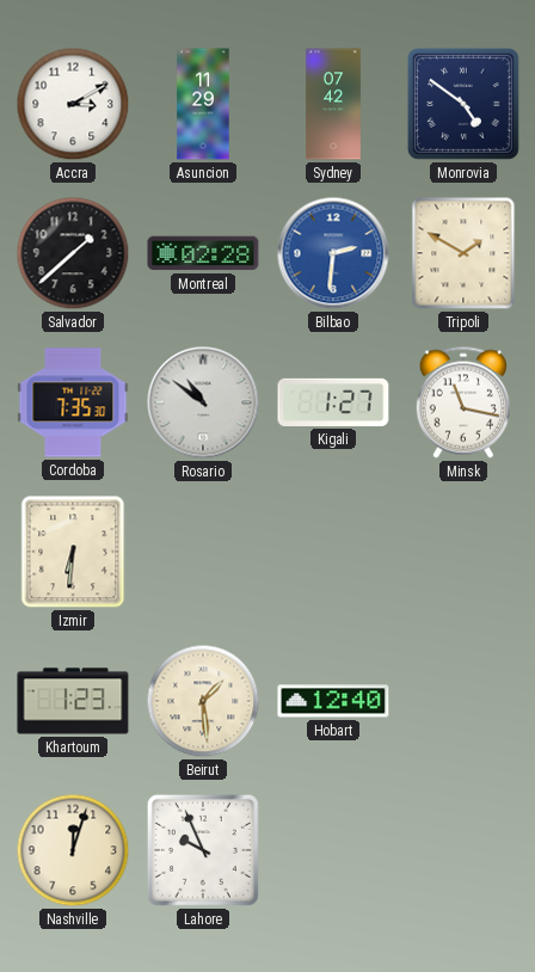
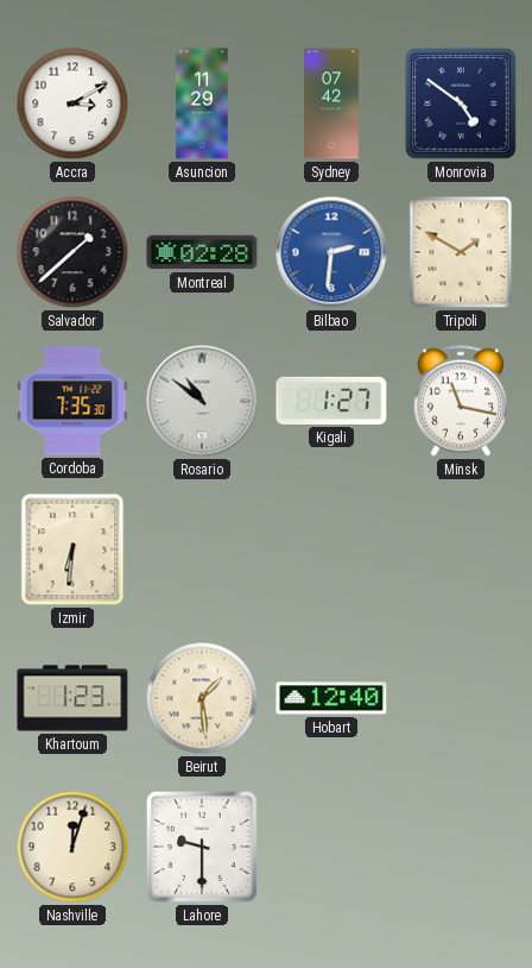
Lahore: 9:56 -> 9:30
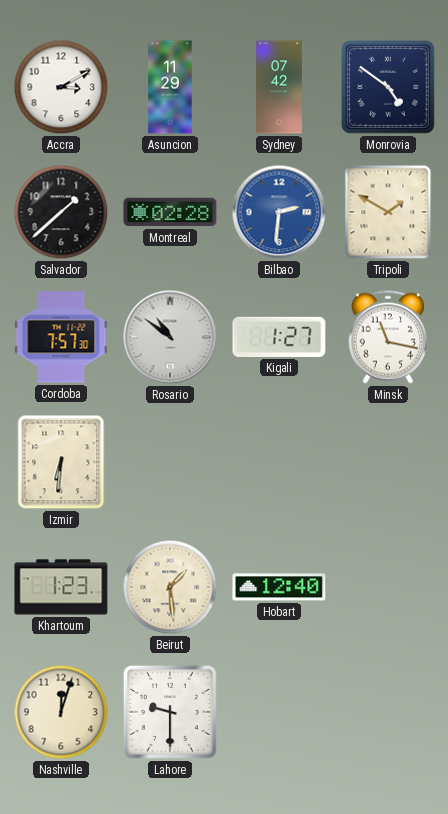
Cordoba: 7:35 -> 7:57
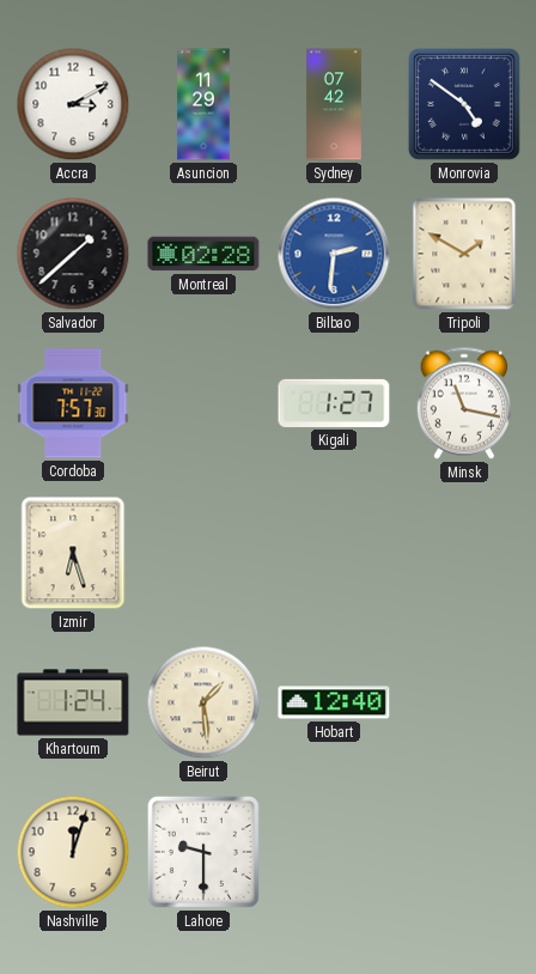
Rosario: 10:51 -> none
Izmir: 6:31 -> 6:27
Khartoum: 1:23 -> 1:24
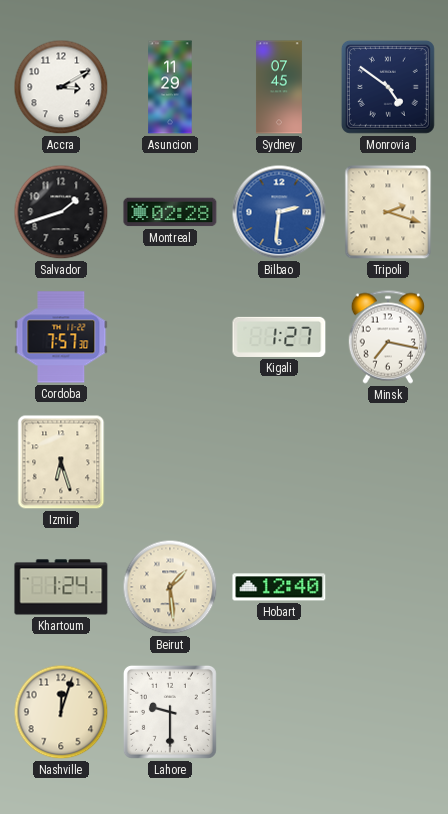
Sydney: 07:42 -> 07:45
Salvador: 1:38 -> 1:42
Tripoli: 1:50 -> 2:18
Minsk: 11:17 -> 7:17
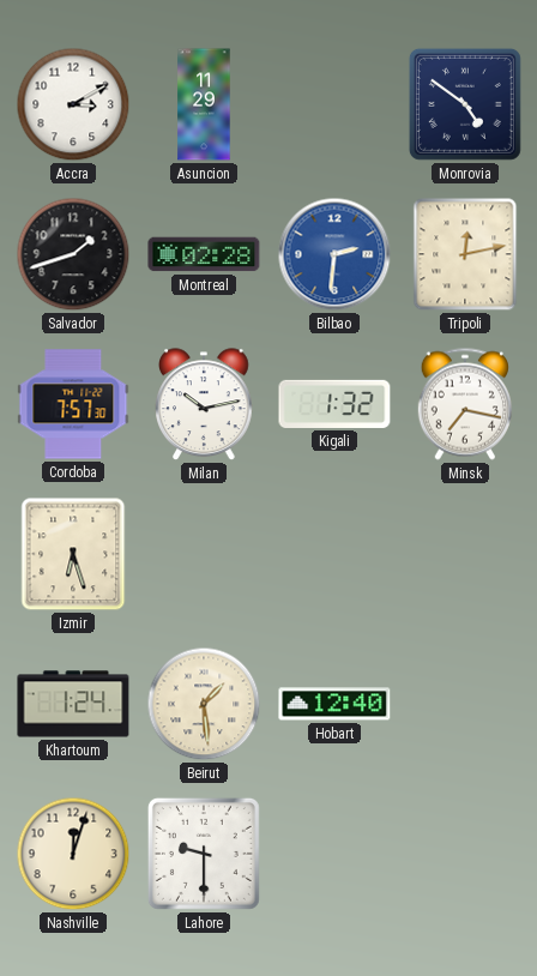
Sydney: 07:45 -> none
Tripoli: 2:18 -> 12:13
Milan: none -> 10:13
Kigali: 1:27 -> 1:32
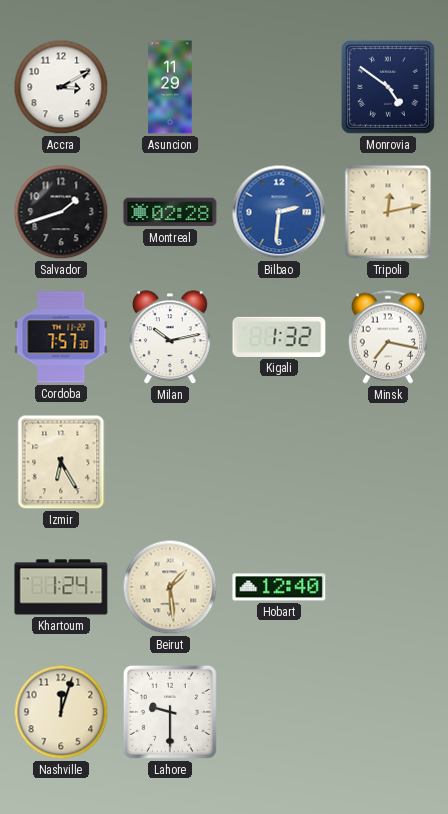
Izmir: 6:27 -> 6:25
